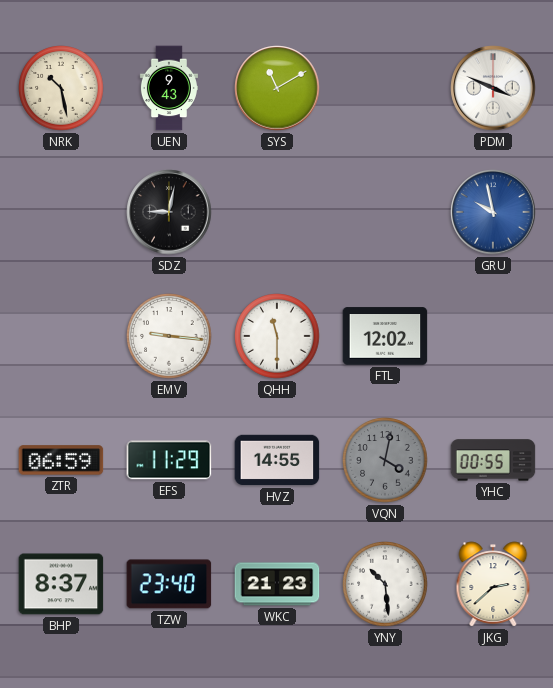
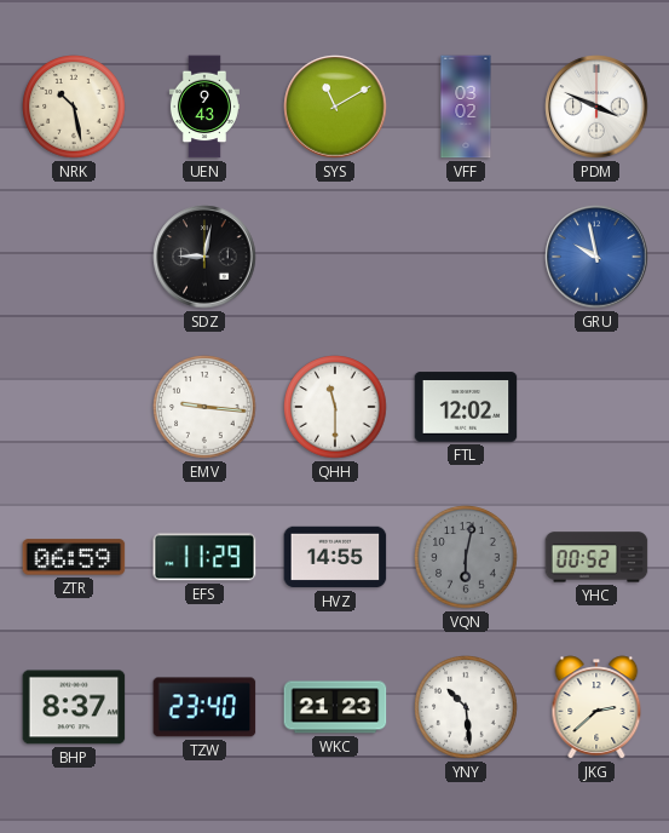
VFF: none -> 03:02
VQN: 4:02 -> 6:02
YHC: 00:55 -> 00:52
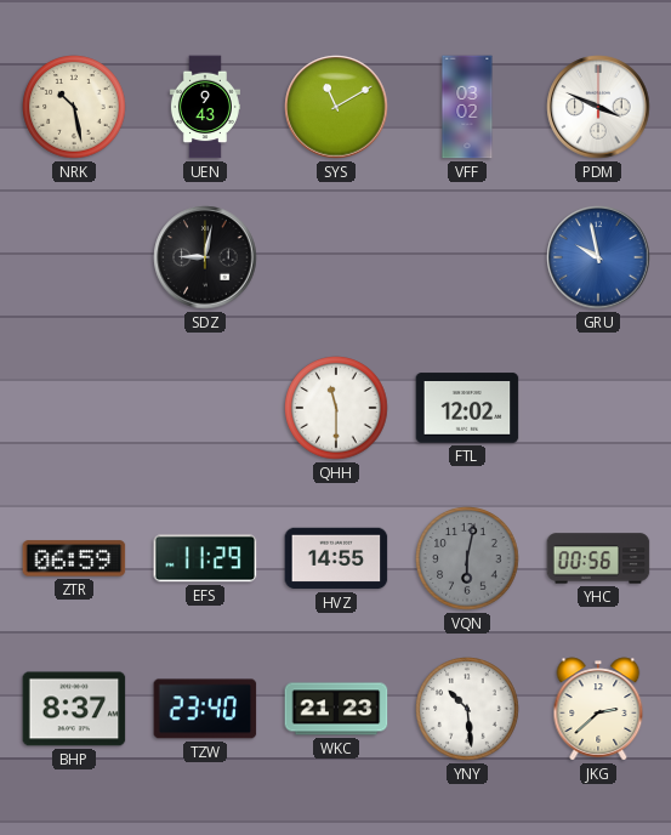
EMV: 9:16 -> none
YHC: 00:52 -> 00:56
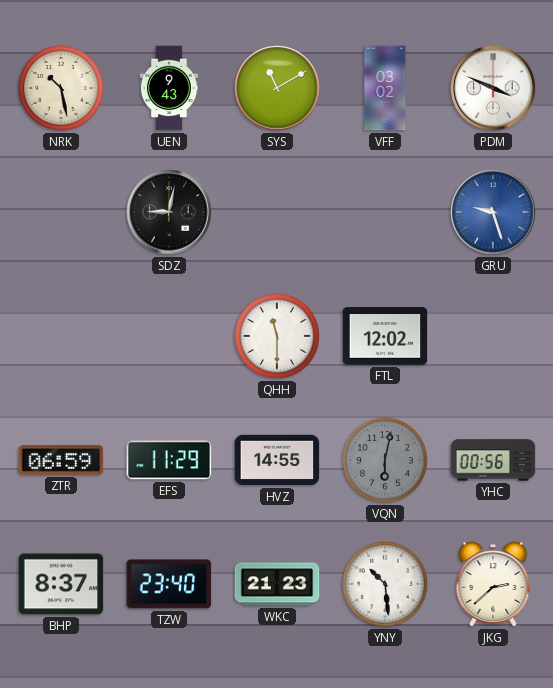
GRU: 9:58 -> 9:27
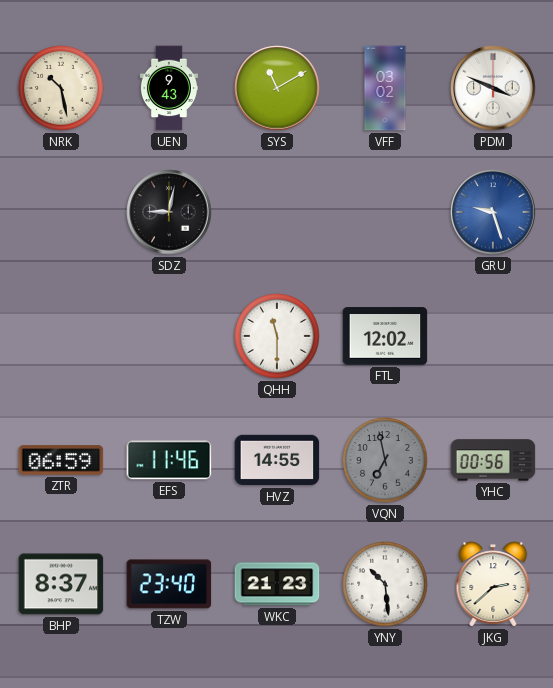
EFS: 11:29 -> 11:46
VQN: 6:02 -> 6:58
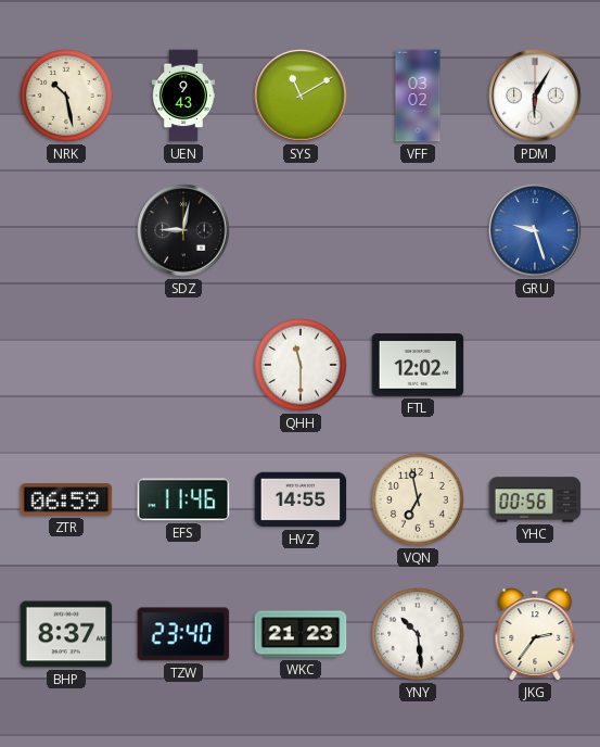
PDM: 3:49 -> 6:05
VQN dial: grey -> cream
JKG: 2:38 -> 2:36
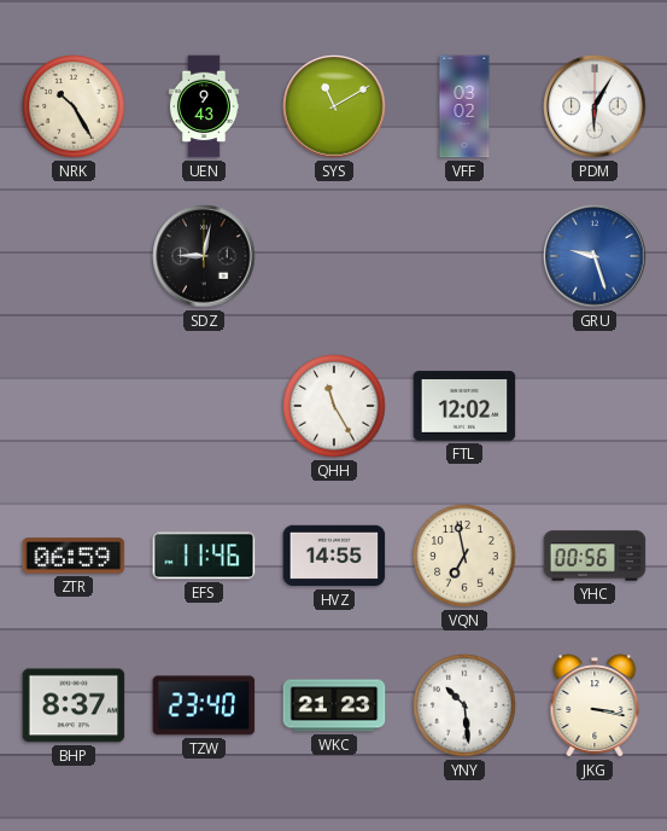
NRK: 10:28 -> 10:25
QHH: 11:30 -> 11:25
JKG: 2:36 -> 3:17
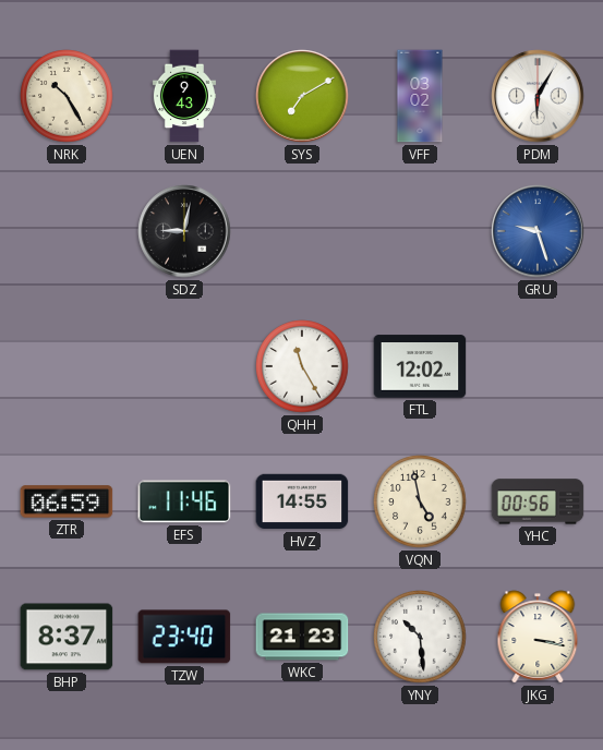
SYS: 11:10 -> 7:10
VQN: 6:58 -> 4:58
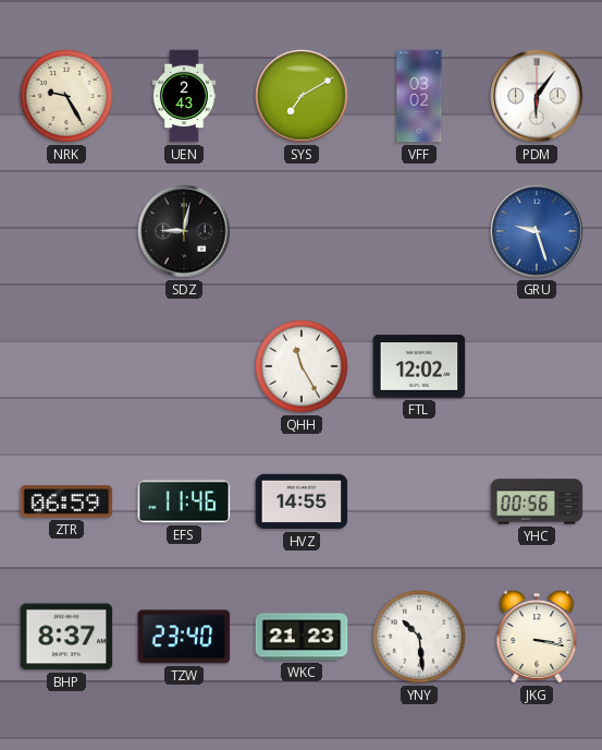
NRK: 10:25 -> 9:25
UEN: 9:43 -> 2:43
PDM: 6:05 -> 6:06
VQN: 4:58 -> none
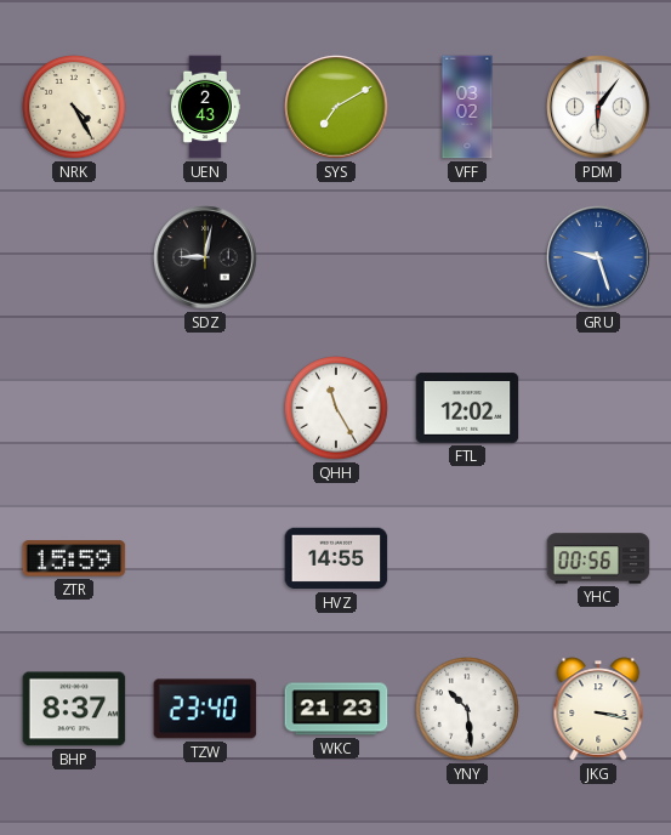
NRK: 9:25 -> 4:25
ZTR: 06:59 -> 15:59
EFS: 11:46 -> none
